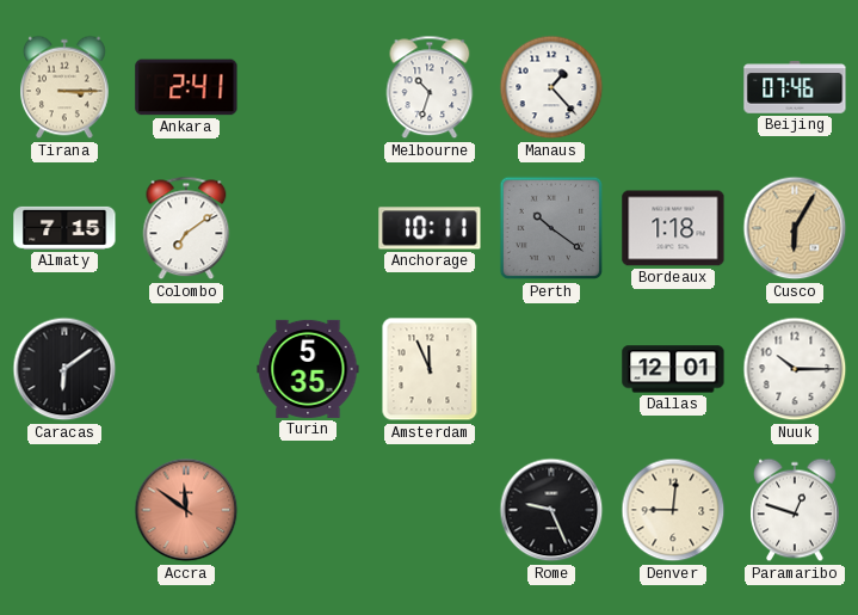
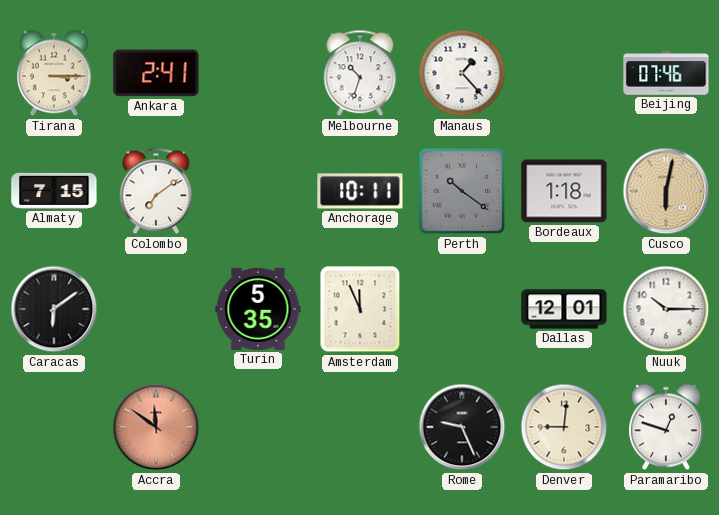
Cusco: 6:05 -> 6:02
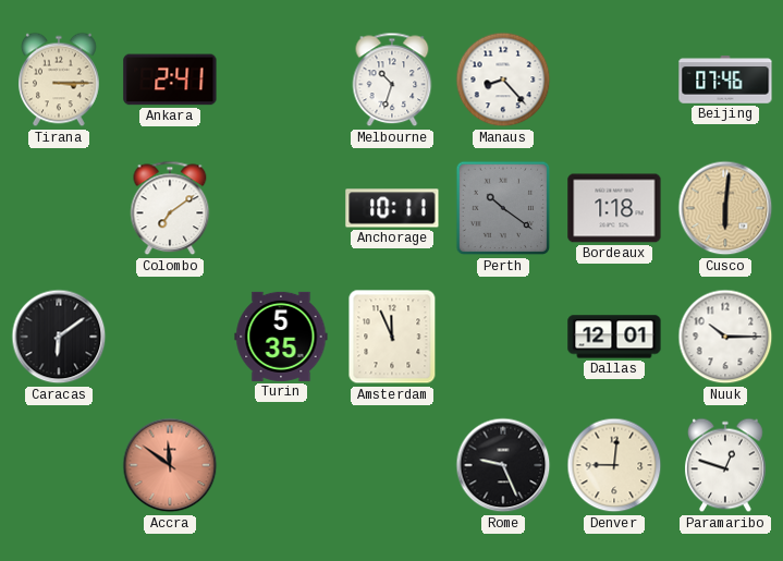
Manaus: 1:23 -> 8:23
Almaty: 7:15 -> none
Cusco: 6:02 -> 6:01
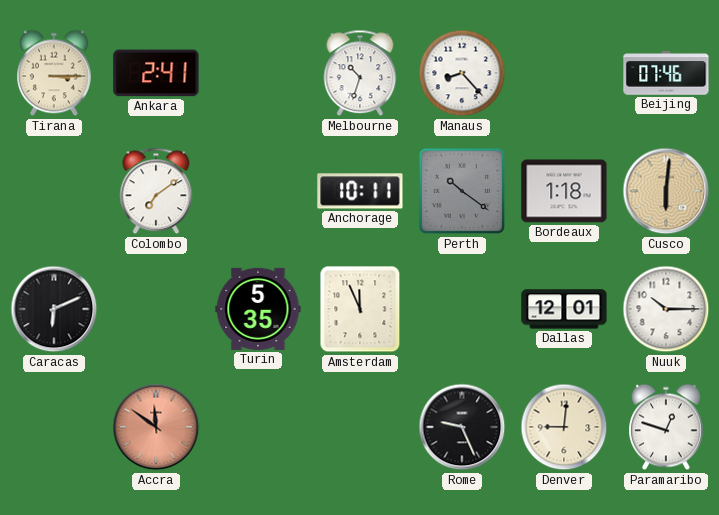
Caracas: 6:09 -> 6:11
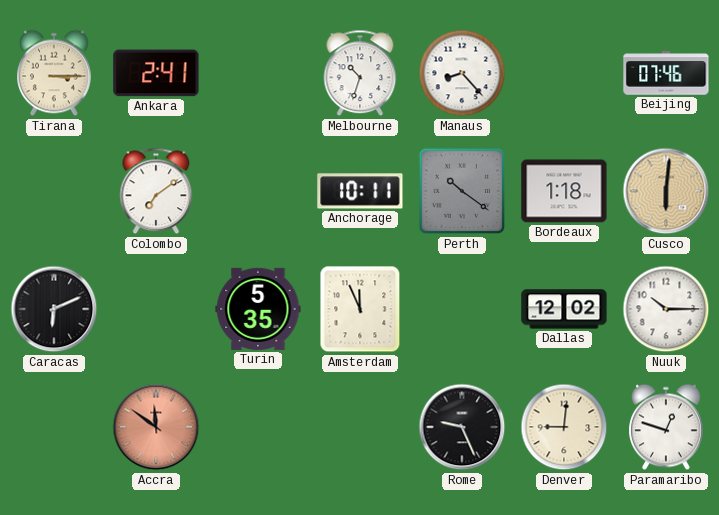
Dallas: 12:01 -> 12:02
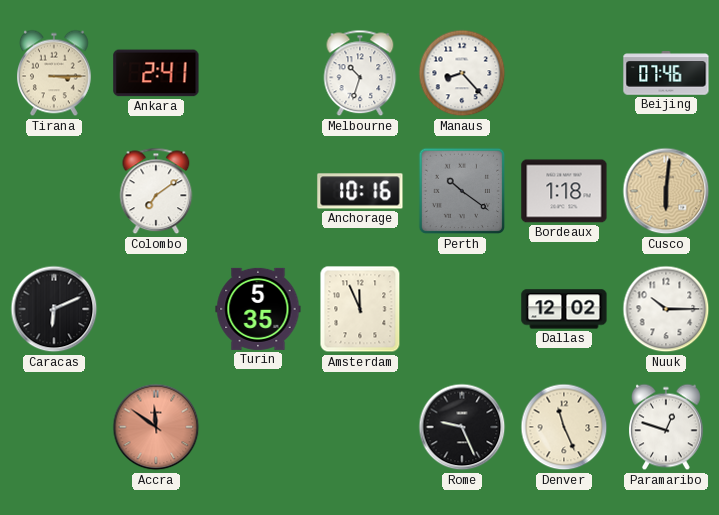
Anchorage: 10:11 -> 10:16
Denver: 9:01 -> 11:26
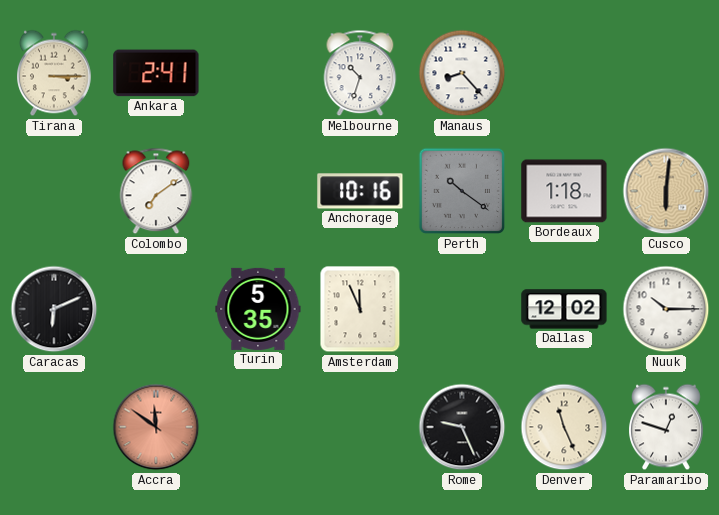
Beijing: 07:46 -> none
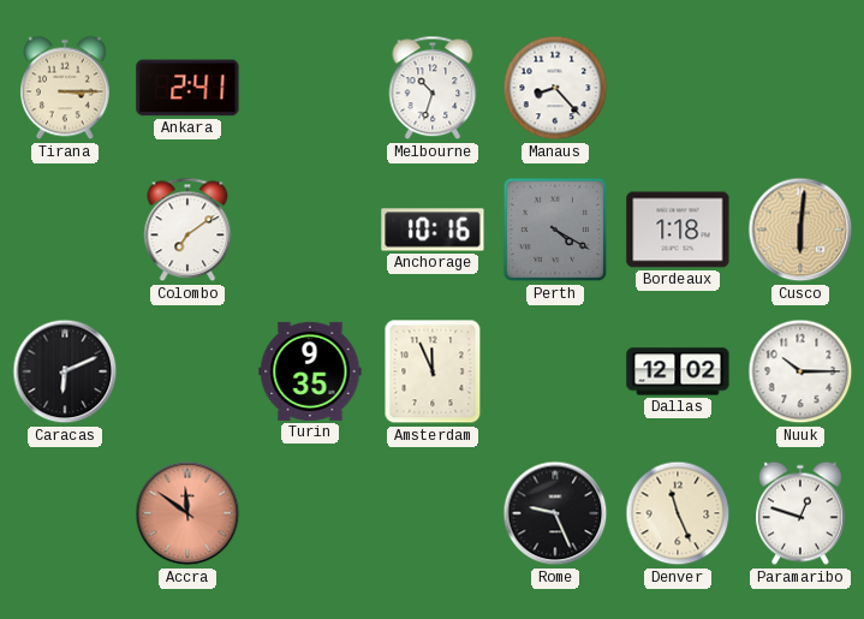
Perth: 10:21 -> 4:20
Turin: 5:35 -> 9:35
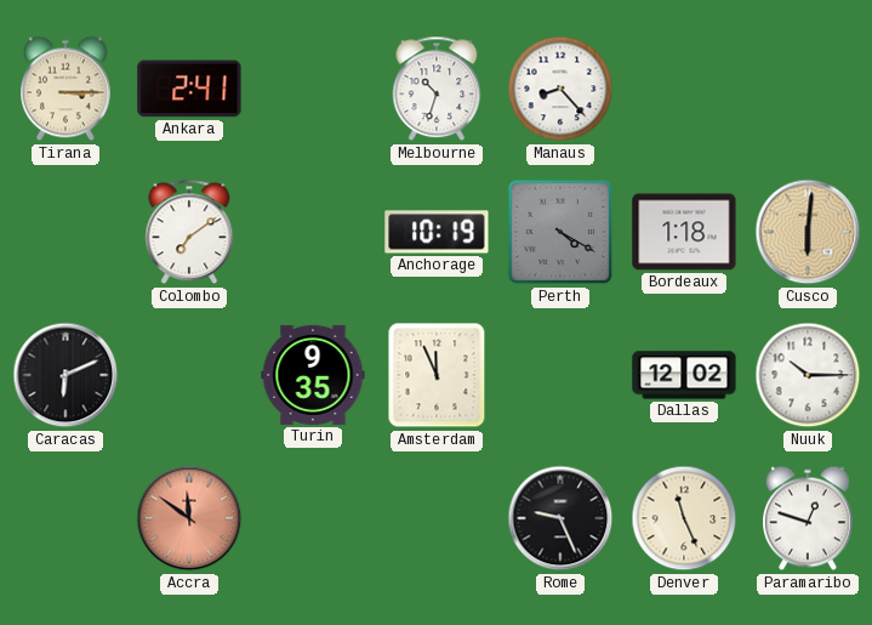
Anchorage: 10:16 -> 10:19
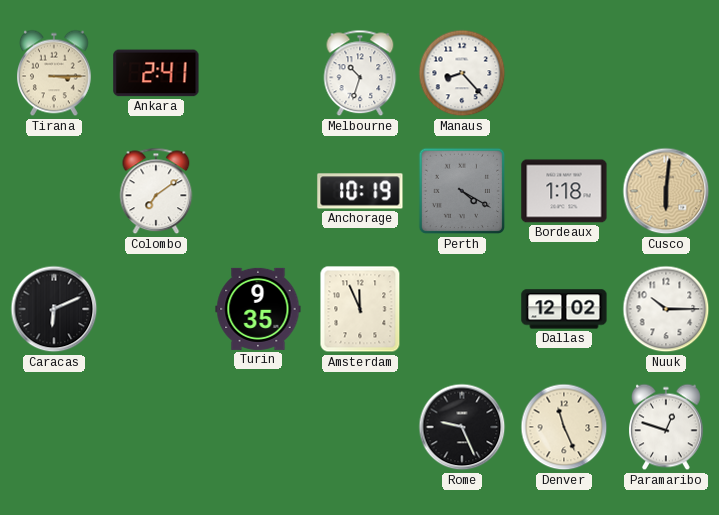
Accra: 11:51 -> none
